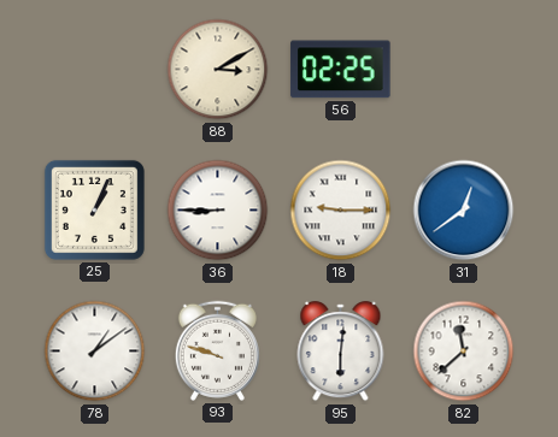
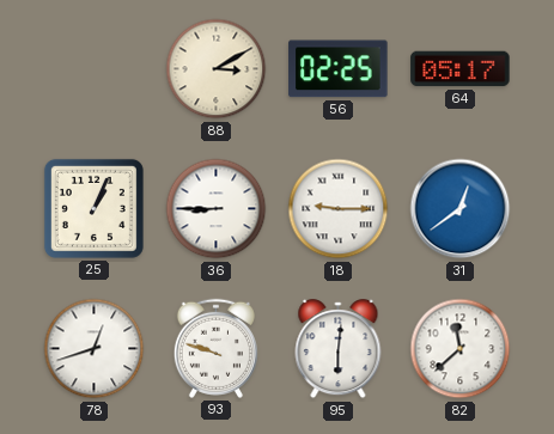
64: none -> 05:17
78: 1:09 -> 12:42
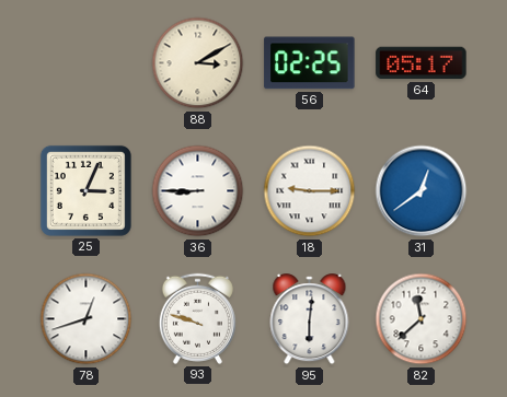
25: 1:04 -> 3:04
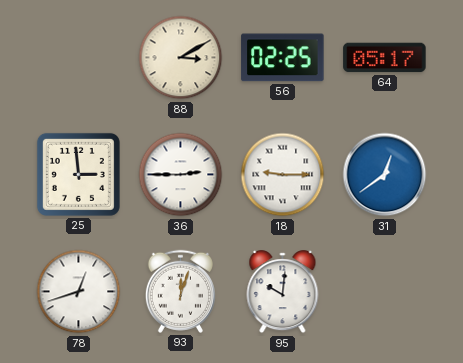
25: 3:04 -> 2:59
36: 8:45 -> 2:45
93: 9:48 -> 12:03
95: 6:01 -> 10:01
82: 11:38 -> none
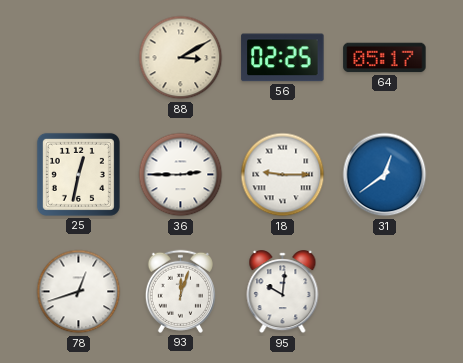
25: 2:59 -> 12:32
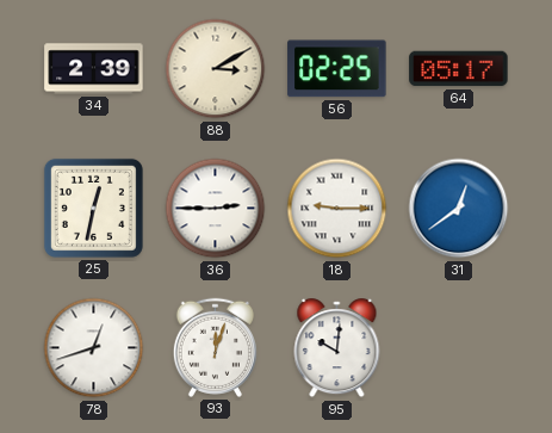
34: none -> 2:39
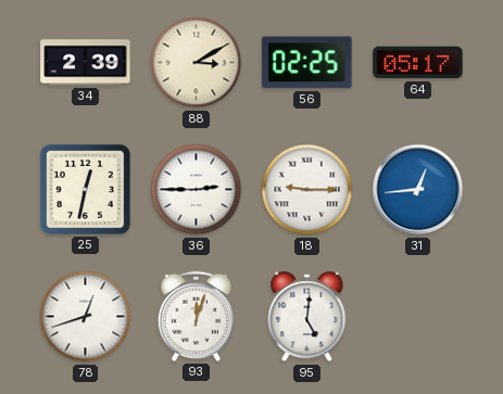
31: 12:39 -> 12:44
95: 10:01 -> 5:01
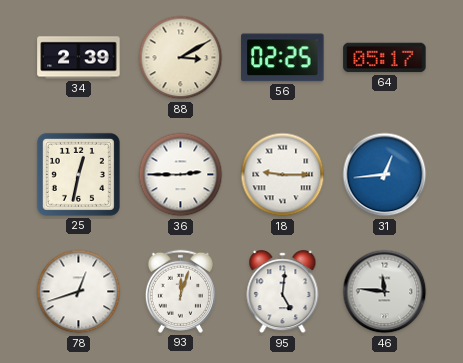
46: none -> 11:46
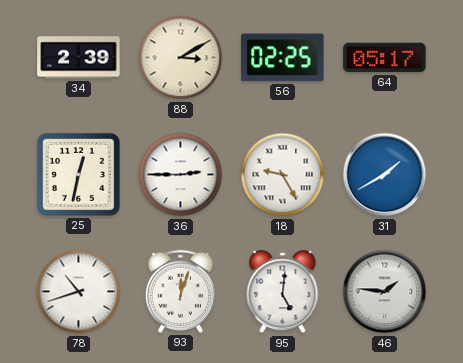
18: 9:15 -> 9:25
31: 12:44 -> 1:40
78: 12:42 -> 10:42
46: 11:46 -> 1:46
